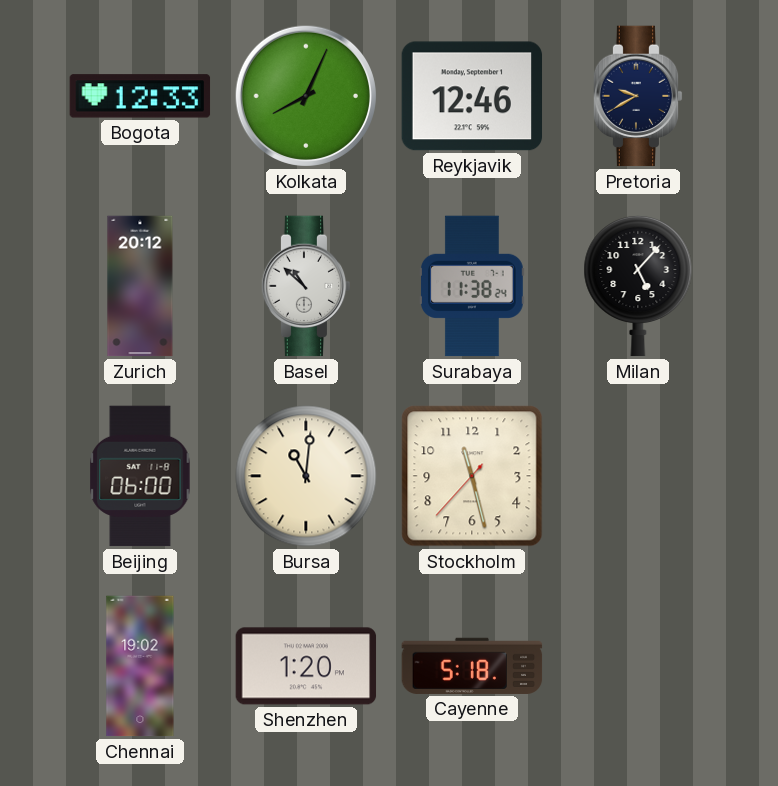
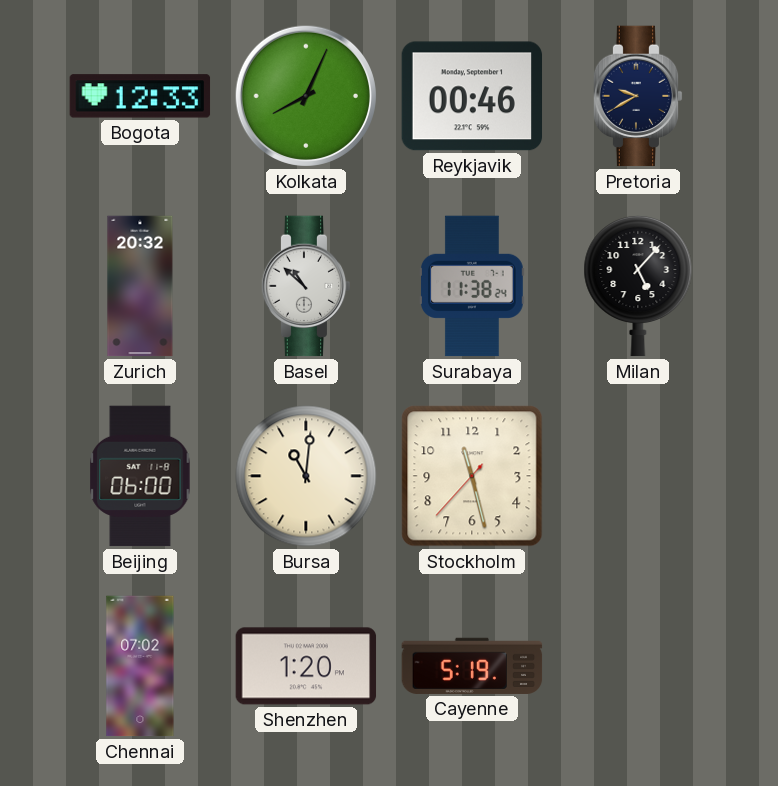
Reykjavik: 12:46 -> 00:46
Zurich: 20:12 -> 20:32
Chennai: 19:02 -> 07:02
Cayenne: 5:18 -> 5:19
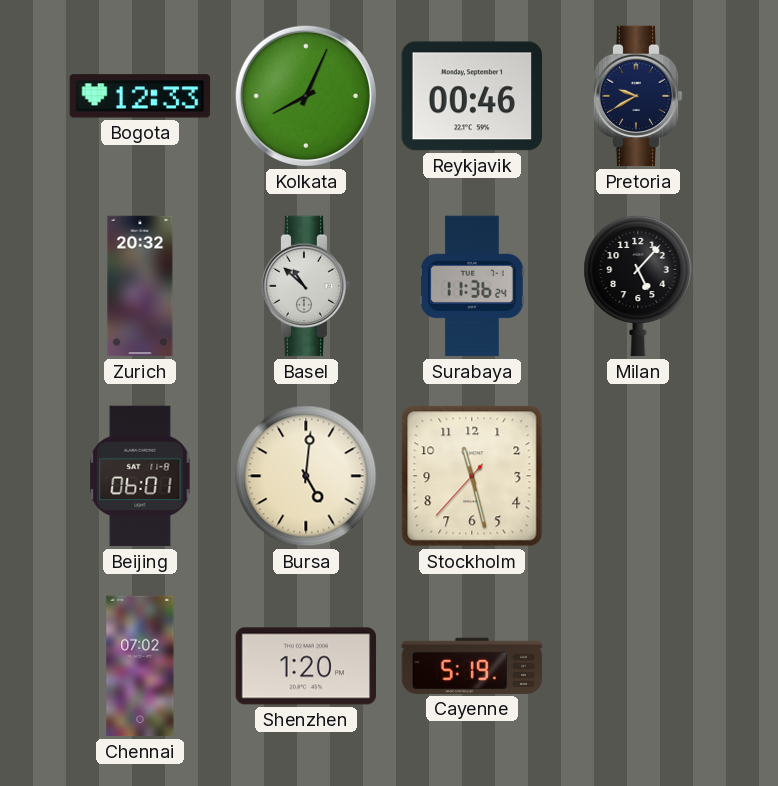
Surabaya: 11:38 -> 11:36
Beijing: 06:00 -> 06:01
Bursa: 11:01 -> 5:01
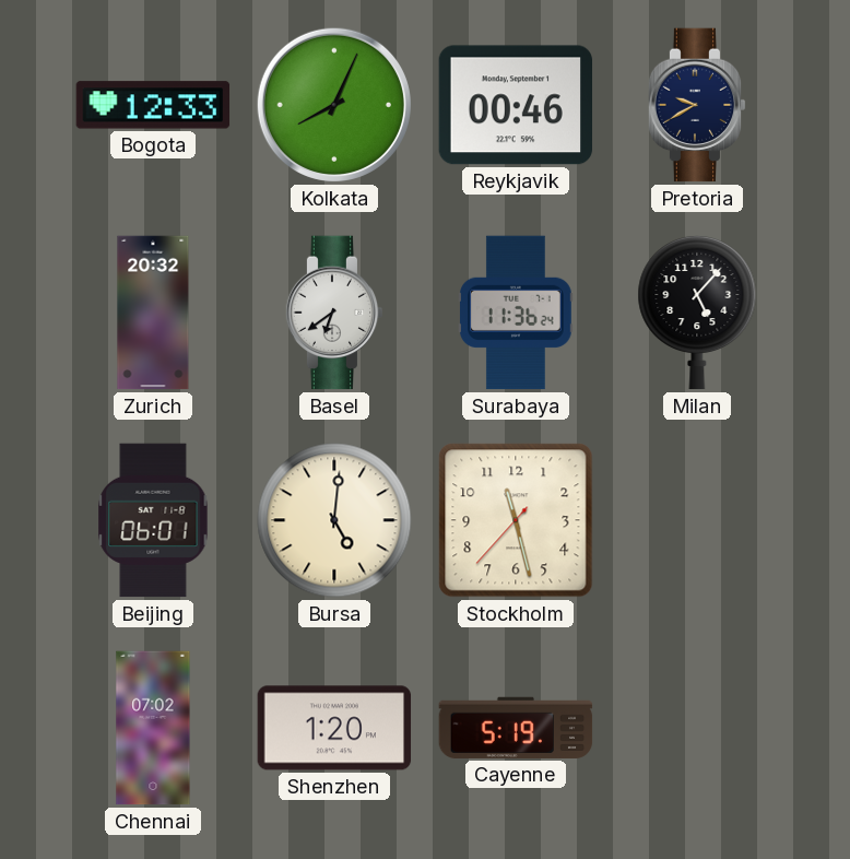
Basel: 10:52 -> 6:39
